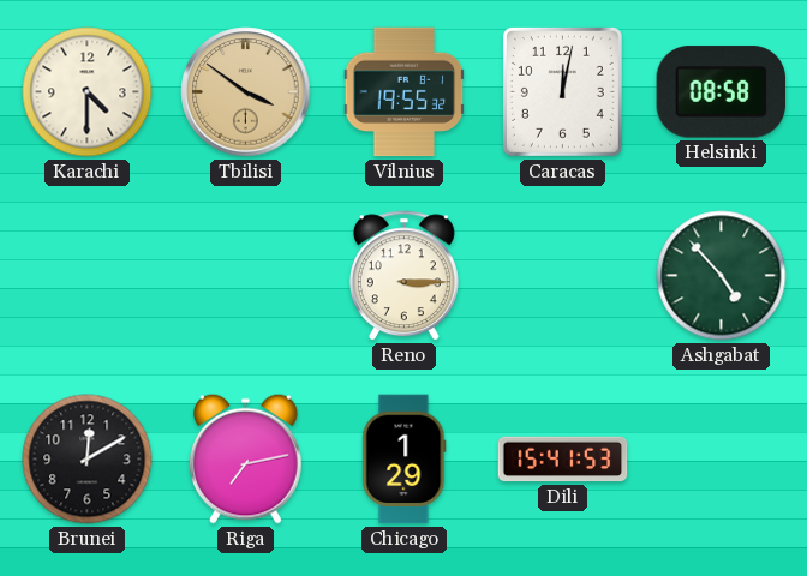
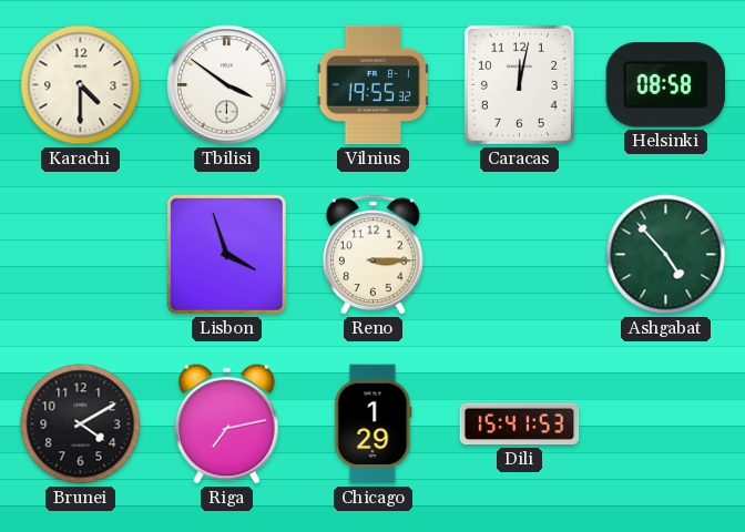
Tbilisi dial: champagne -> white
Lisbon: none -> 3:57
Brunei: 12:10 -> 4:10
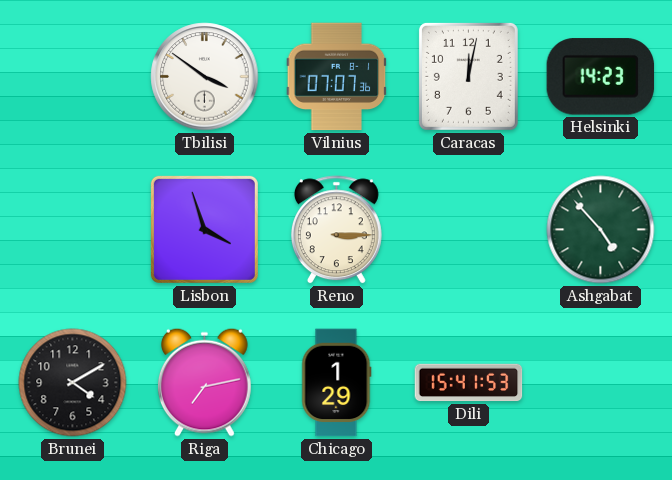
Karachi: 4:30 -> none
Vilnius: 19:55 -> 07:07
Helsinki: 08:58 -> 14:23
